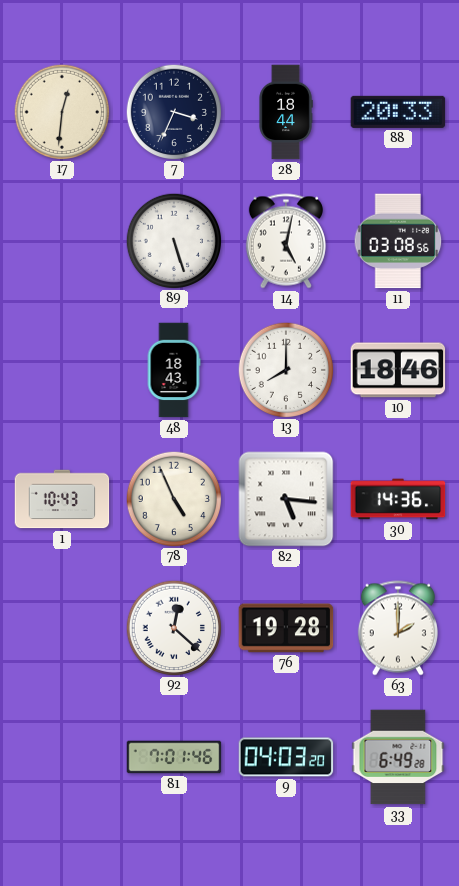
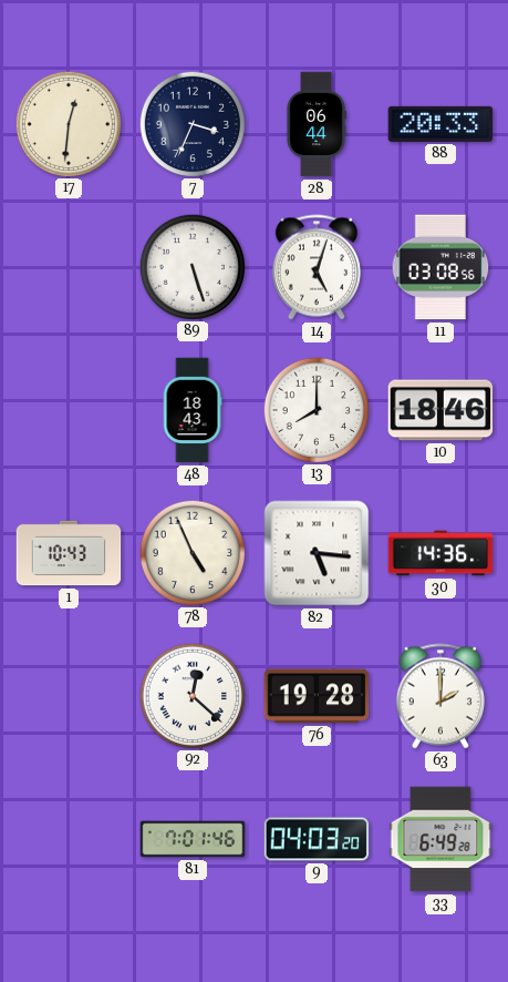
28: 18:44 -> 06:44
14: 5:02 -> 5:03
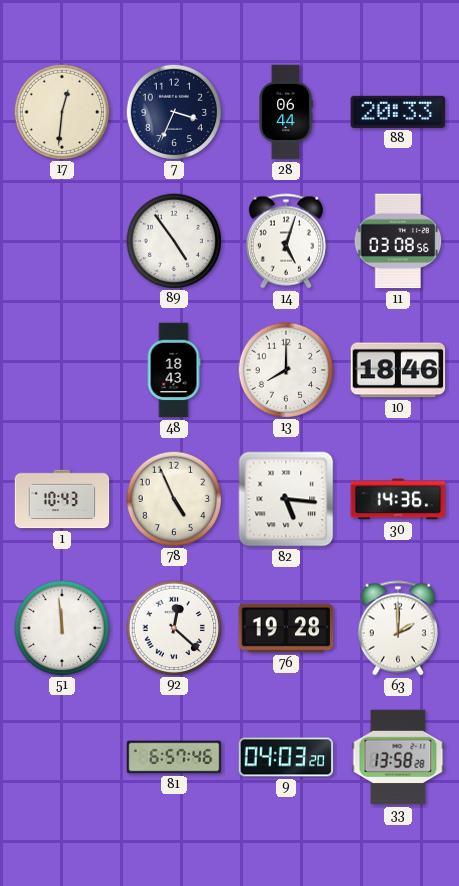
89: 5:27 -> 4:54
51: none -> 11:59
81: 7:01 -> 6:57
33: 6:49 -> 13:58
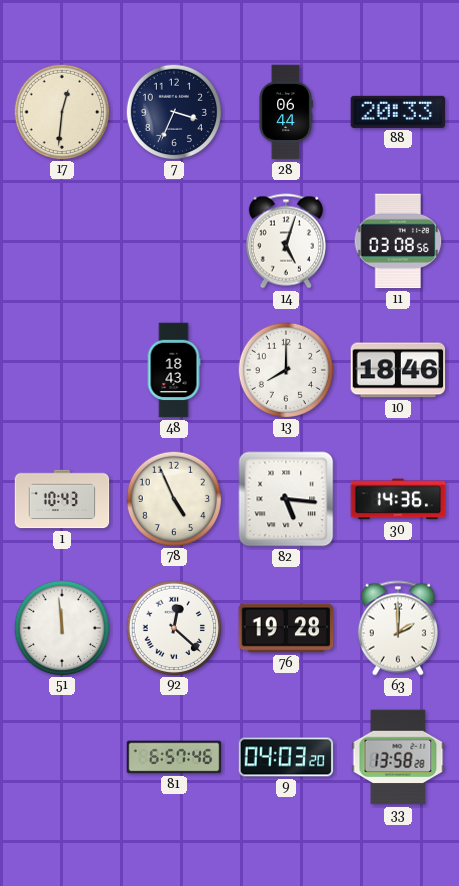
89: 4:54 -> none
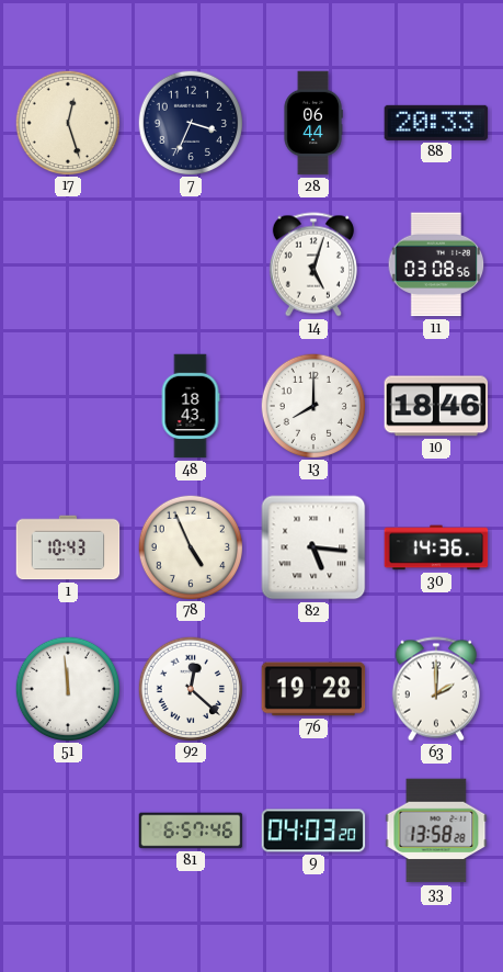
17: 12:31 -> 12:27
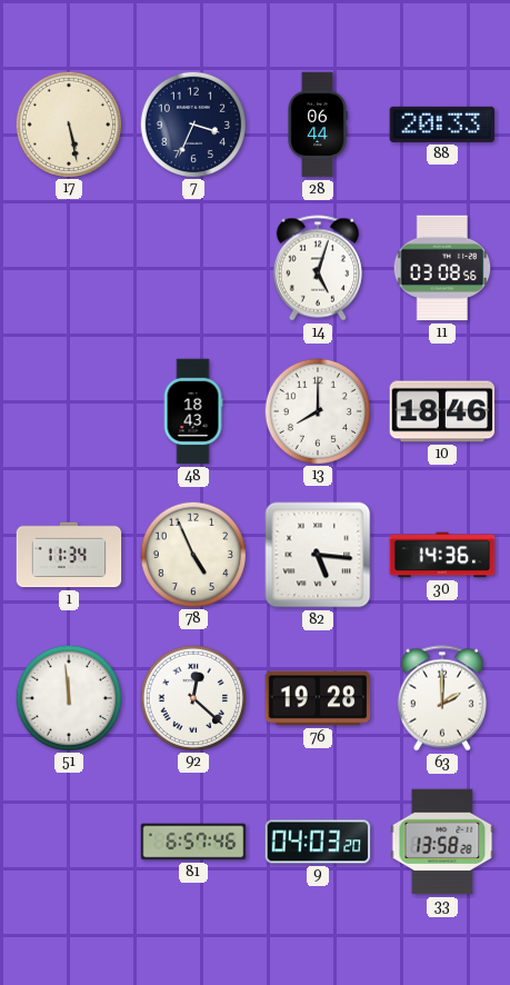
17: 12:27 -> 5:28
1: 10:43 -> 11:34
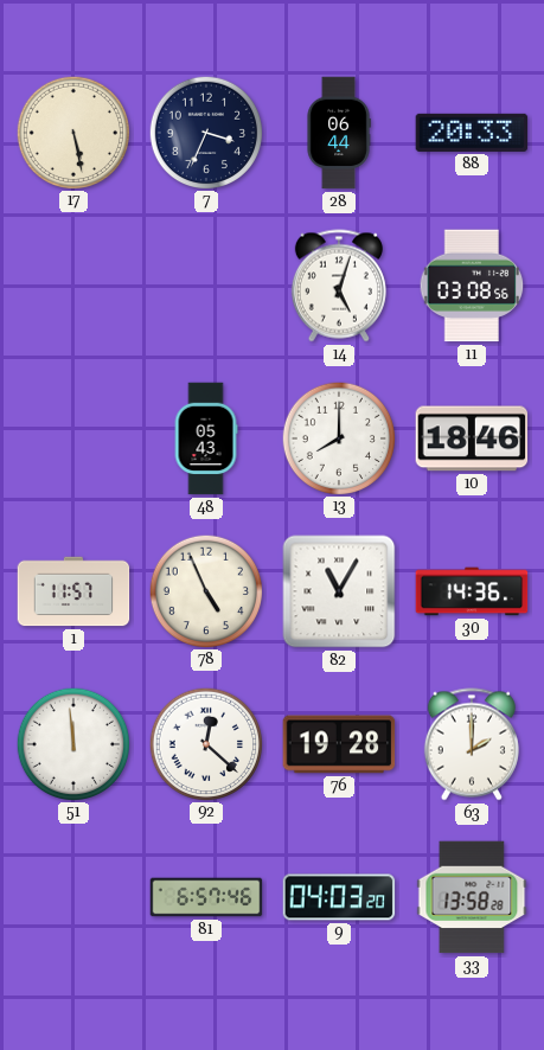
48: 18:43 -> 05:43
1: 11:34 -> 11:57
82: 5:16 -> 11:05
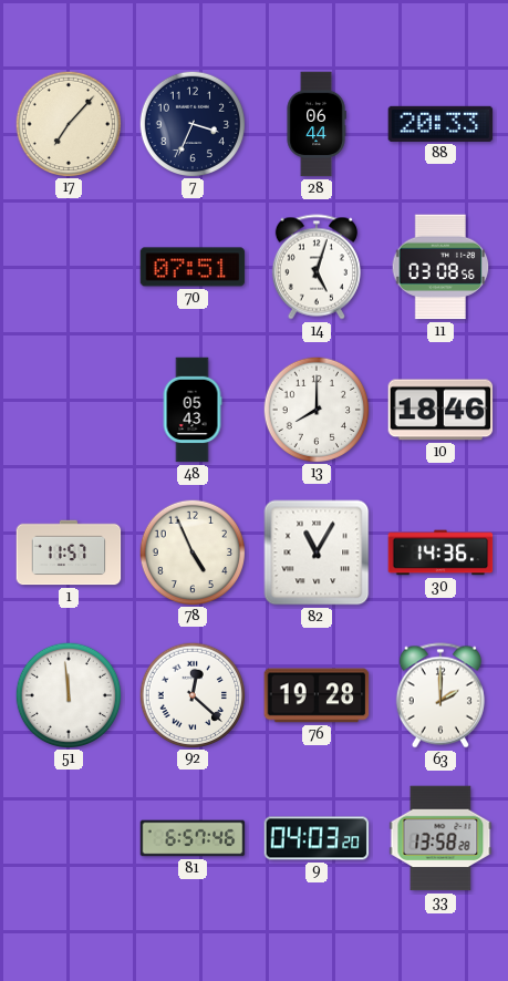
17: 5:28 -> 7:07
70: none -> 07:51
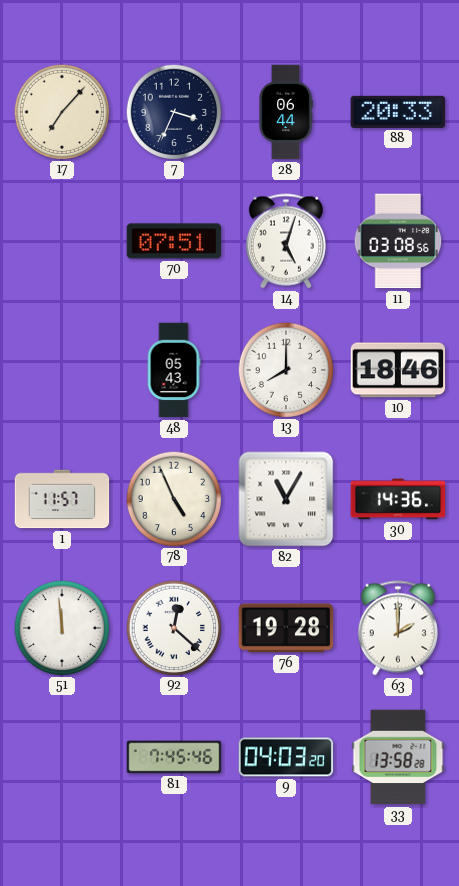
81: 6:57 -> 7:45
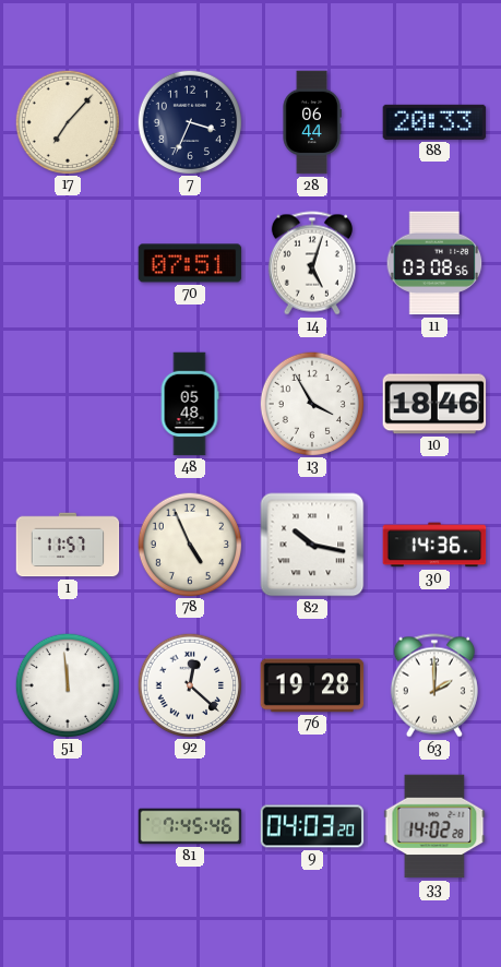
48: 05:43 -> 05:48
13: 8:00 -> 3:55
82: 11:05 -> 10:17
33: 13:58 -> 14:02
